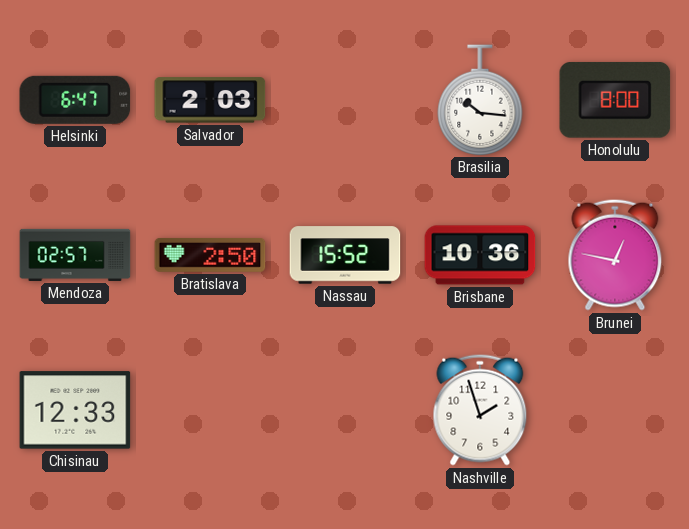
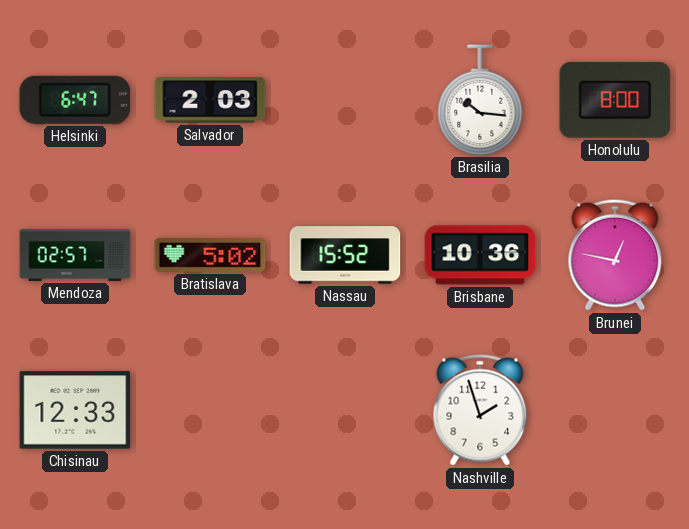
Bratislava: 2:50 -> 5:02
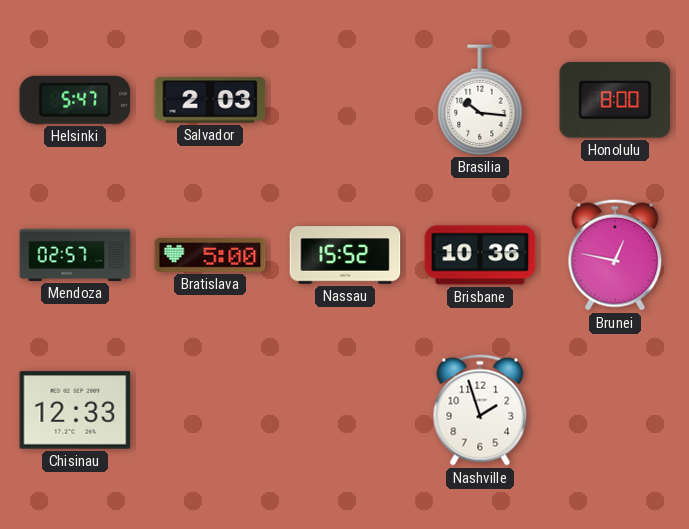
Helsinki: 6:47 -> 5:47
Bratislava: 5:02 -> 5:00
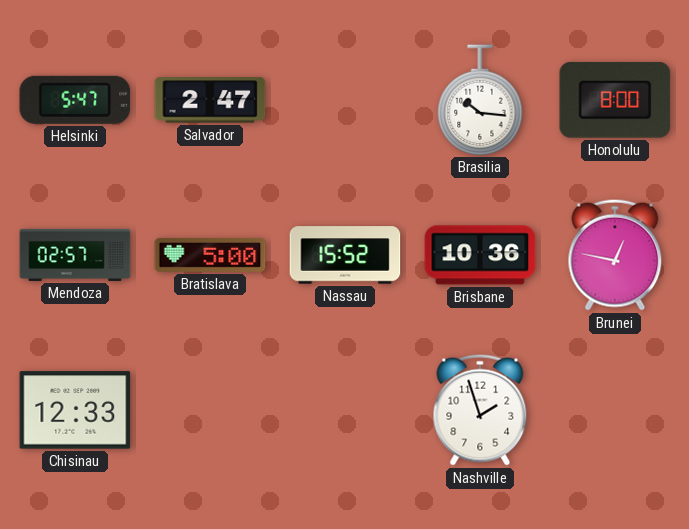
Salvador: 2:03 -> 2:47
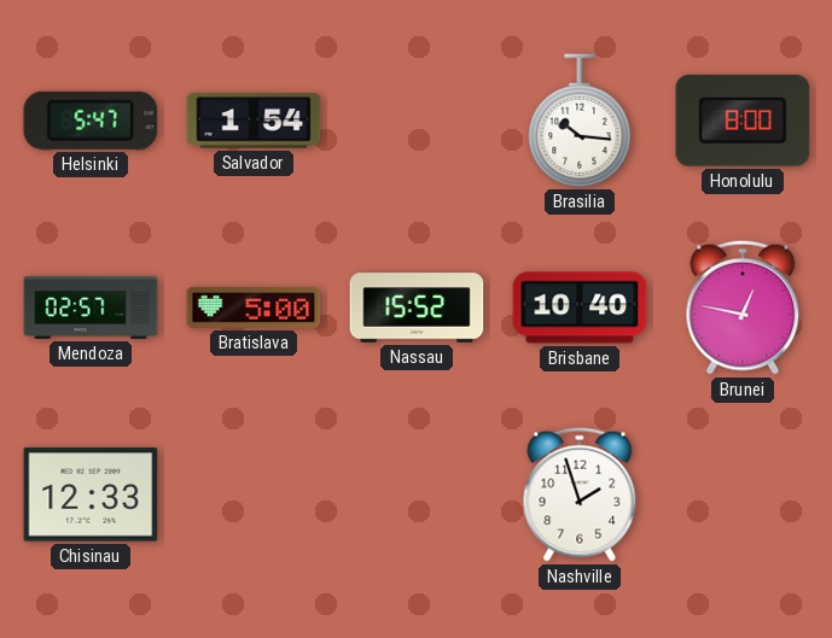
Salvador: 2:47 -> 1:54
Brisbane: 10:36 -> 10:40
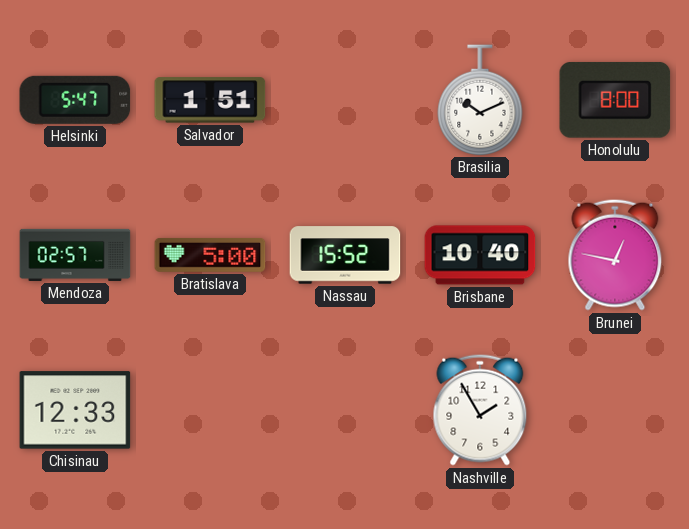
Salvador: 1:54 -> 1:51
Brasilia: 10:16 -> 10:11
Nashville: 1:57 -> 1:55
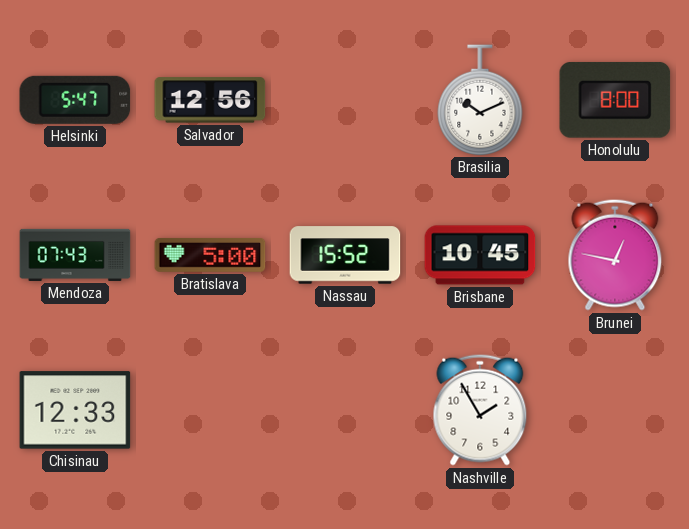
Salvador: 1:51 -> 12:56
Mendoza: 02:57 -> 07:43
Brisbane: 10:40 -> 10:45
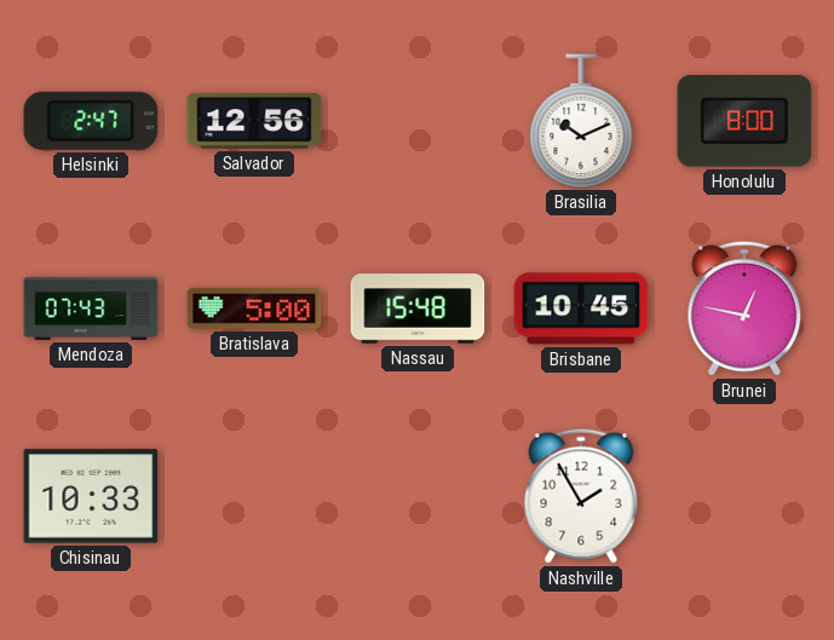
Helsinki: 5:47 -> 2:47
Nassau: 15:52 -> 15:48
Chisinau: 12:33 -> 10:33
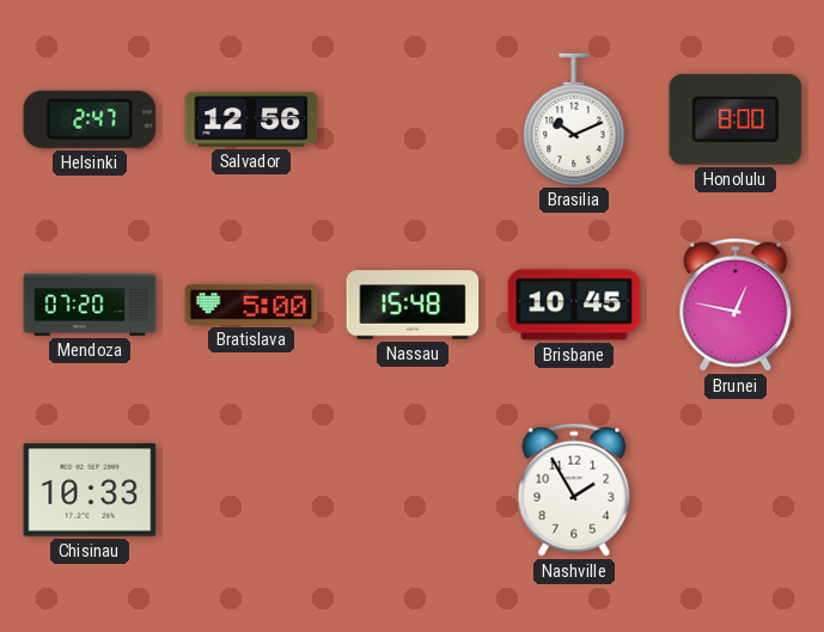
Mendoza: 07:43 -> 07:20
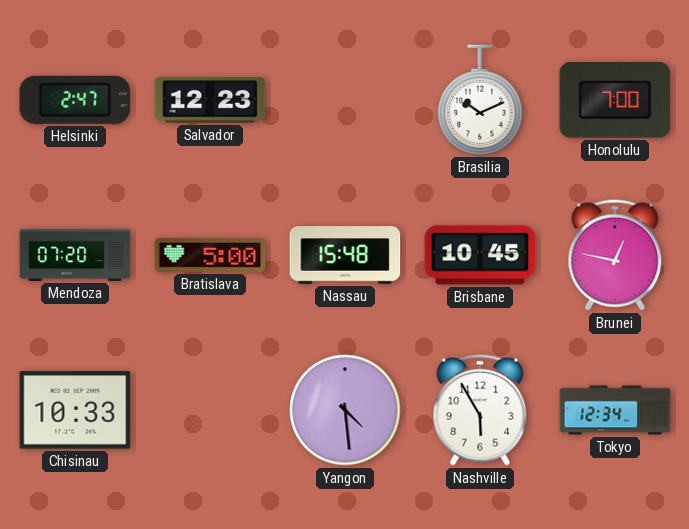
Salvador: 12:56 -> 12:23
Honolulu: 8:00 -> 7:00
Yangon: none -> 4:29
Nashville: 1:55 -> 5:55
Tokyo: none -> 12:34
